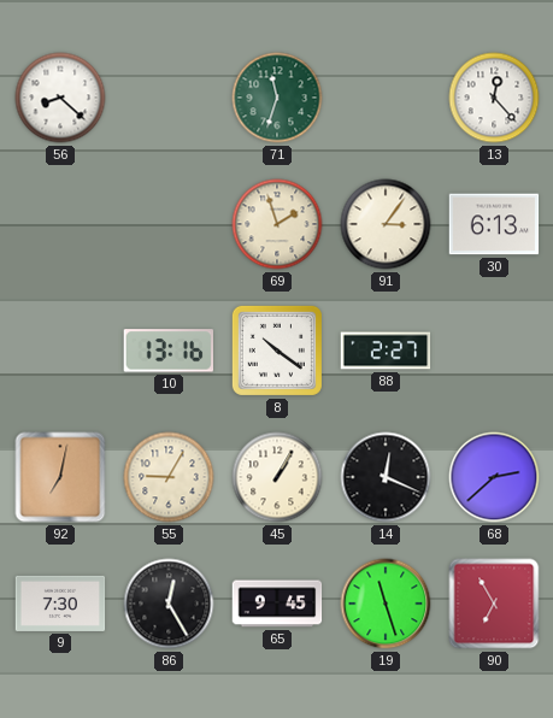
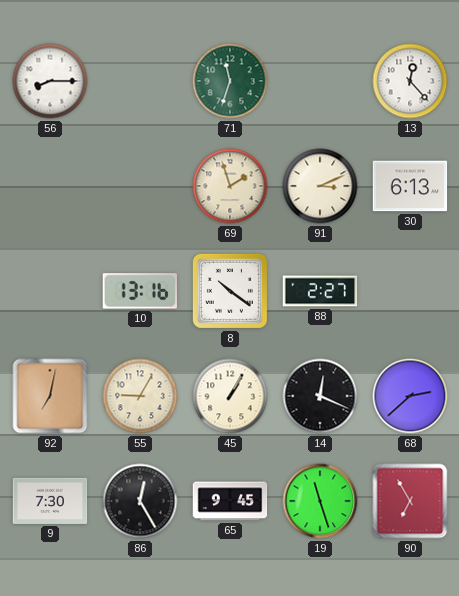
56: 8:22 -> 8:15
91: 3:06 -> 3:11
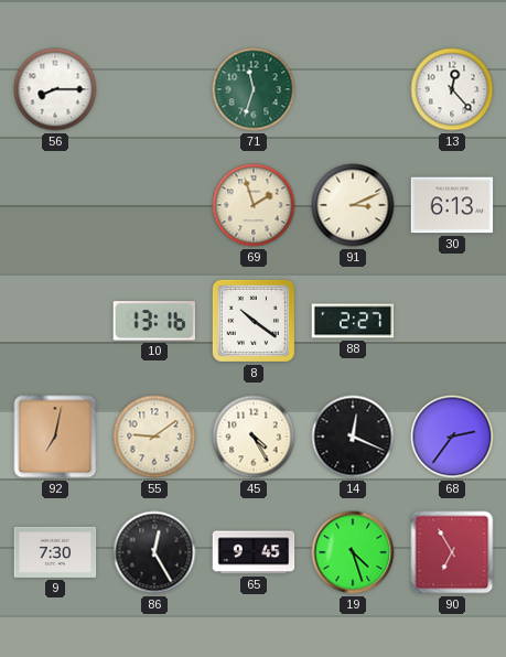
55: 9:05 -> 9:09
45: 1:05 -> 4:25
68: 2:38 -> 2:36
19: 11:27 -> 4:27
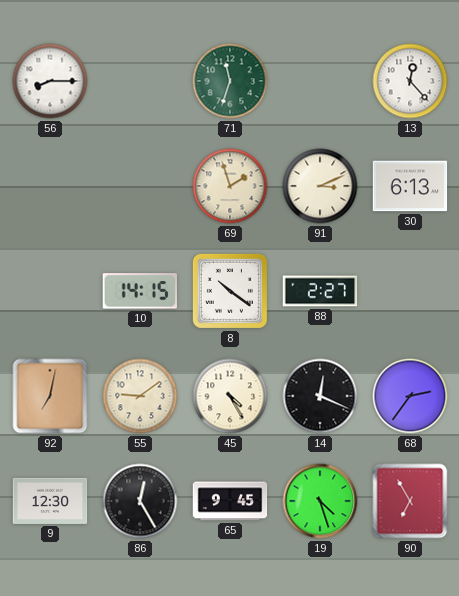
10: 13:16 -> 14:15
9: 7:30 -> 12:30
